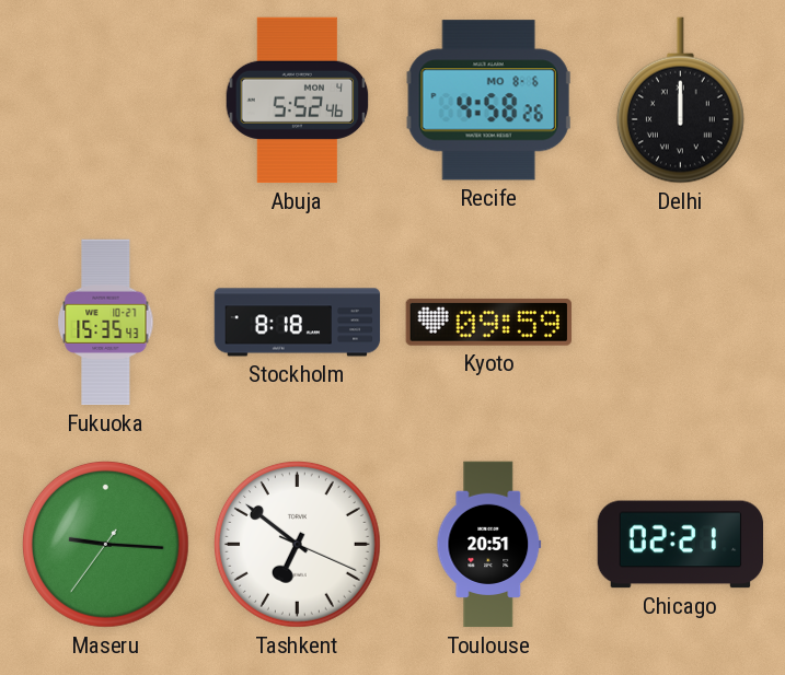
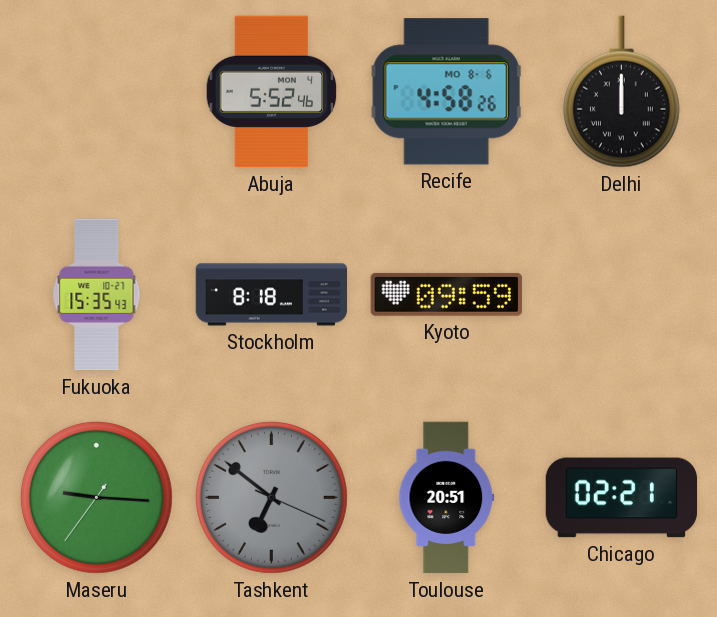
Tashkent dial: white -> grey
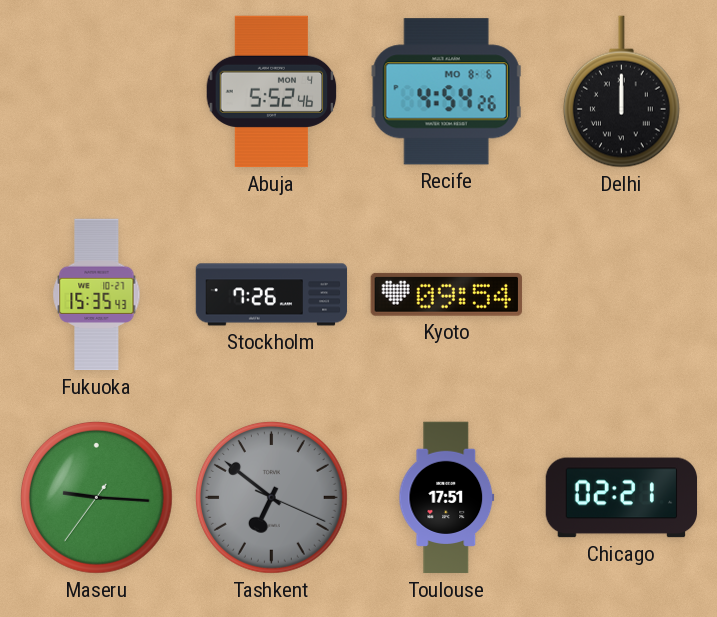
Recife: 4:58 -> 4:54
Stockholm: 8:18 -> 7:26
Kyoto: 09:59 -> 09:54
Toulouse: 20:51 -> 17:51
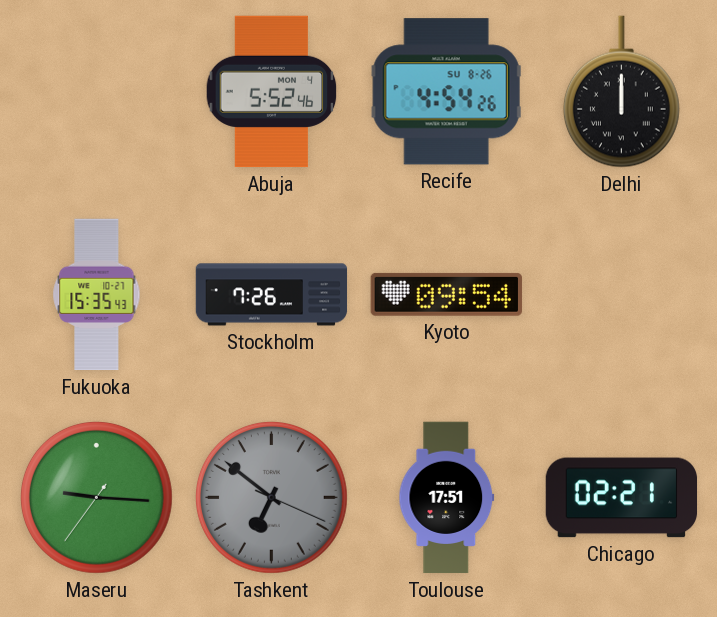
Recife date: MO 8-6 -> SU 8-26
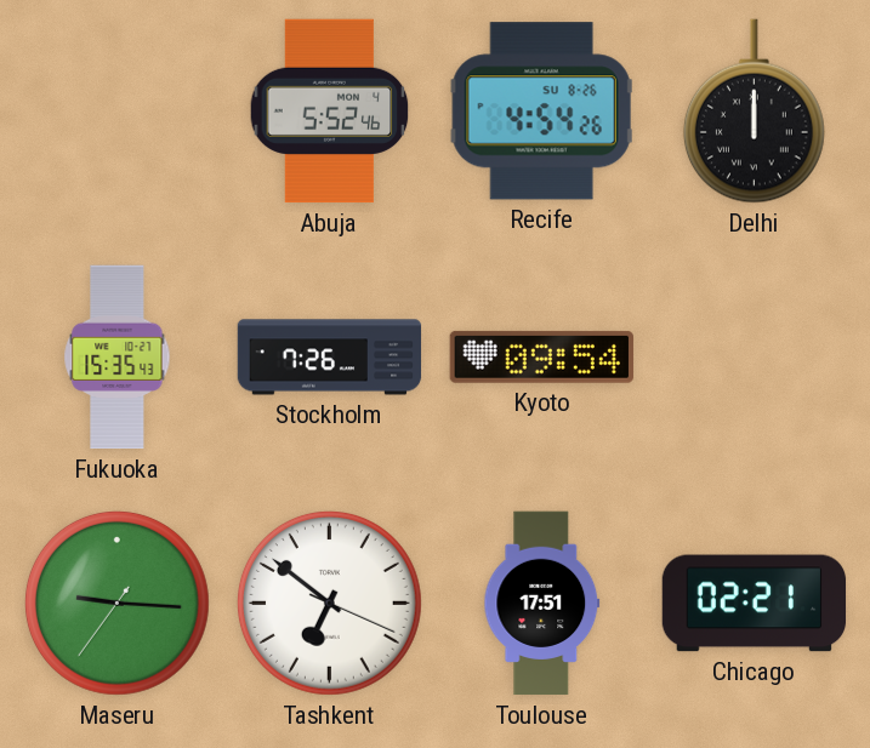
Tashkent dial: grey -> white
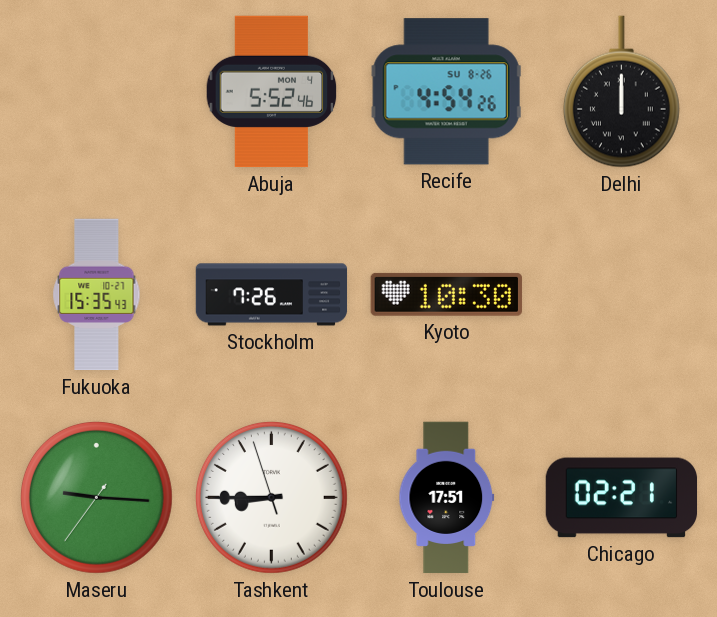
Kyoto: 09:54 -> 10:30
Tashkent: 6:51 -> 8:44
